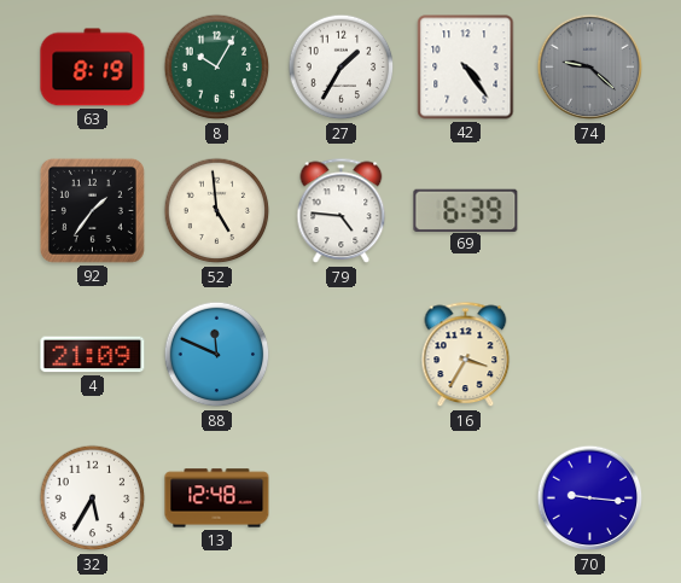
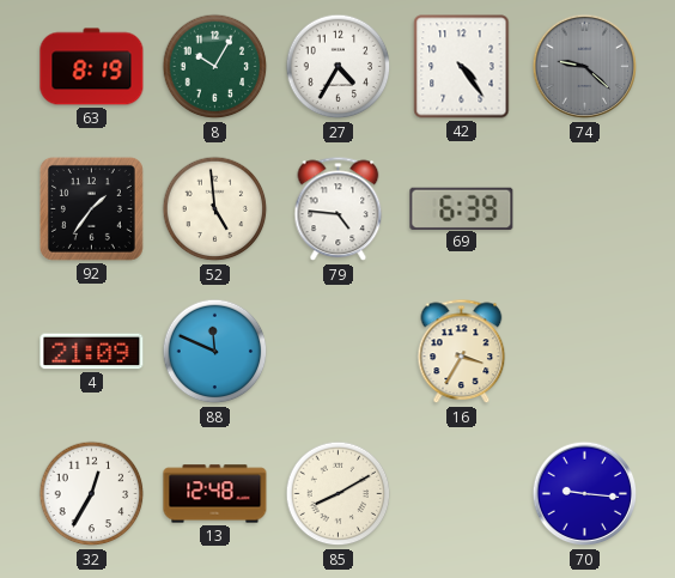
27: 1:35 -> 4:35
32: 5:35 -> 12:35
85: none -> 8:10
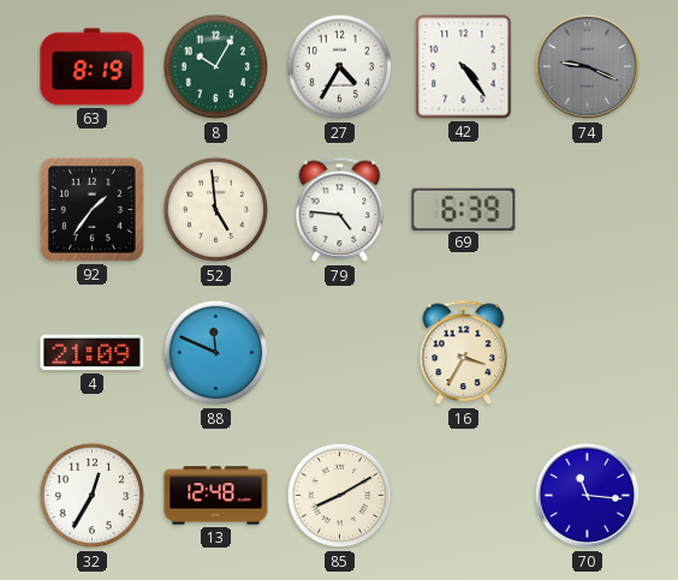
74: 9:22 -> 9:19
70: 9:16 -> 11:16
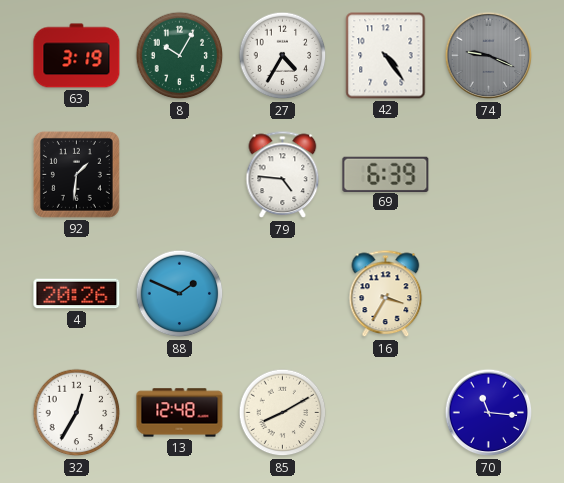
63: 8:19 -> 3:19
92: 1:36 -> 1:31
52: 4:59 -> none
4: 21:09 -> 20:26
88: 11:49 -> 1:49
